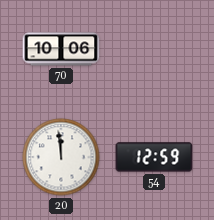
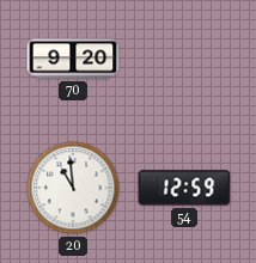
70: 10:06 -> 9:20
20: 11:59 -> 10:59
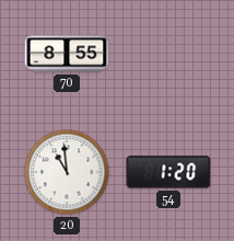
70: 9:20 -> 8:55
54: 12:59 -> 1:20
